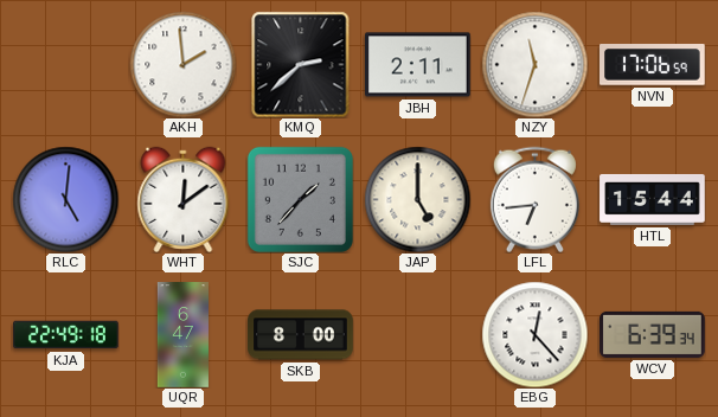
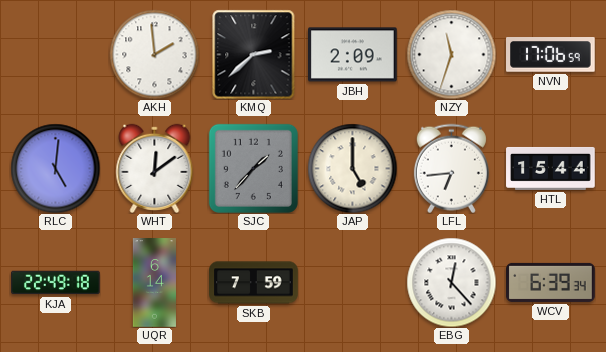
JBH: 2:11 -> 2:09
UQR: 6:47 -> 6:14
SKB: 8:00 -> 7:59
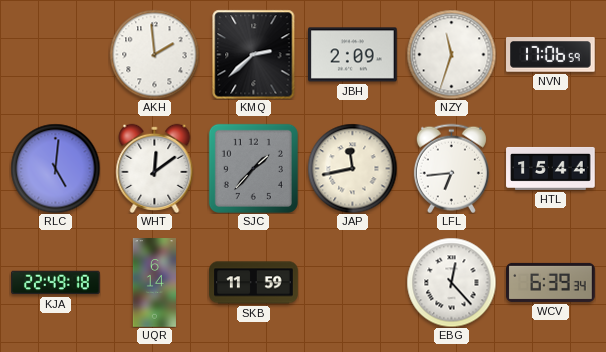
JAP: 5:00 -> 11:43
SKB: 7:59 -> 11:59
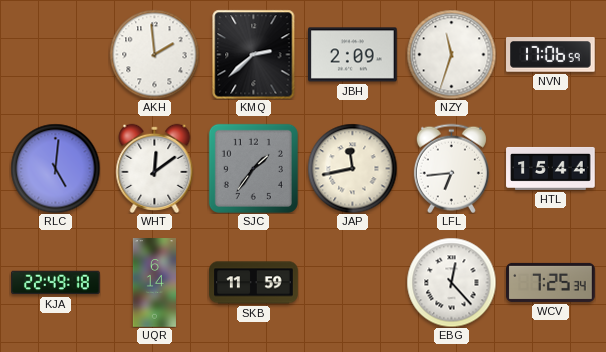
SJC: 1:37 -> 1:36
WCV: 6:39 -> 7:25
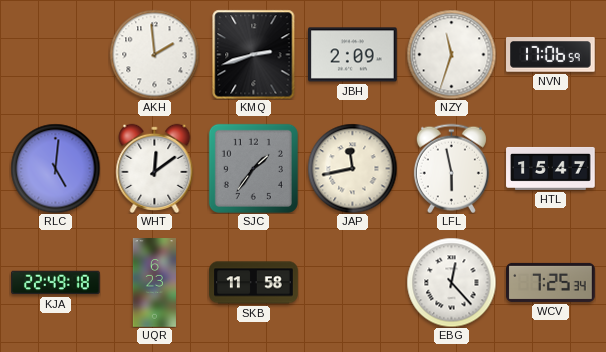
KMQ: 2:38 -> 2:42
LFL: 6:44 -> 5:58
HTL: 15:44 -> 15:47
UQR: 6:14 -> 6:23
SKB: 11:59 -> 11:58
